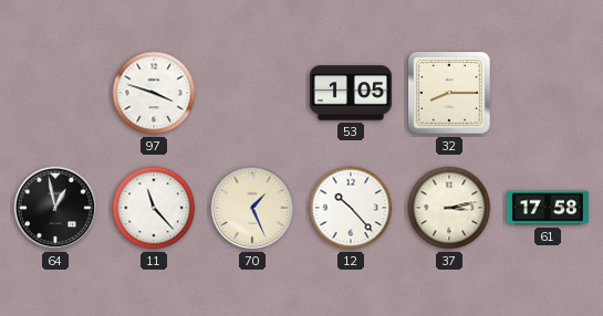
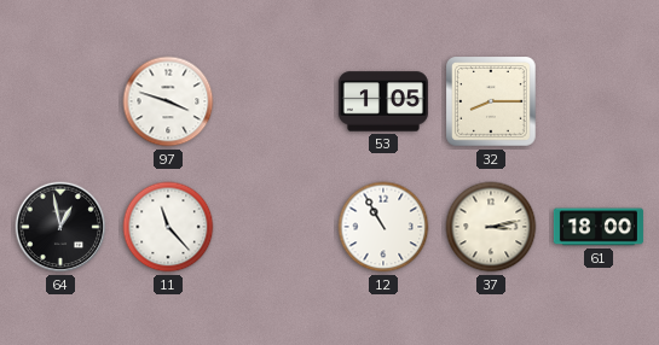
70: 1:26 -> none
12: 10:23 -> 10:55
61: 17:58 -> 18:00
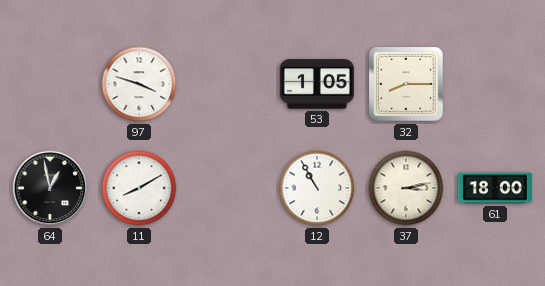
11: 11:23 -> 8:10
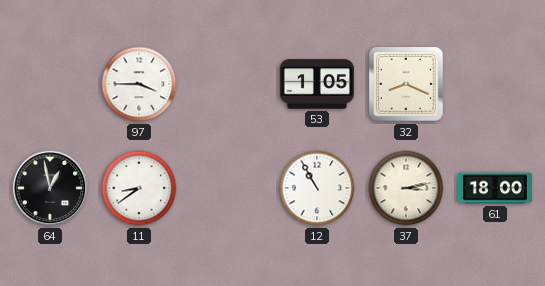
97: 3:48 -> 3:45
32: 8:15 -> 8:19
11: 8:10 -> 8:39
